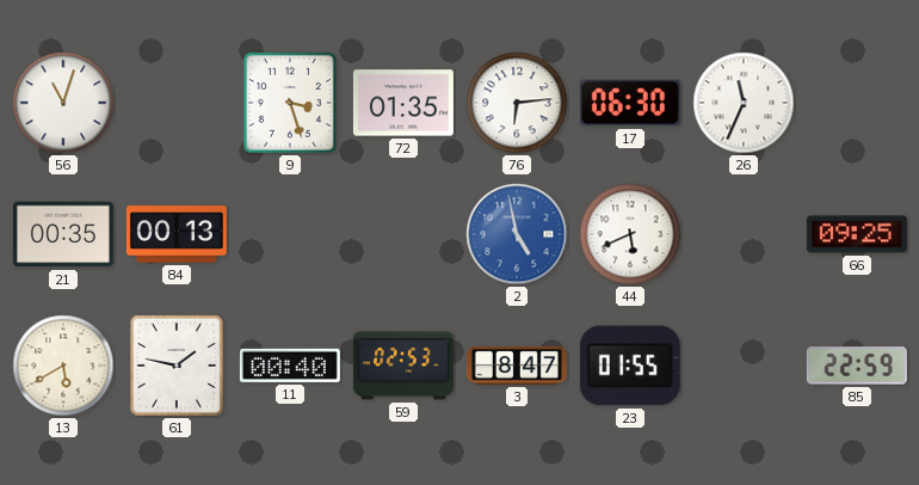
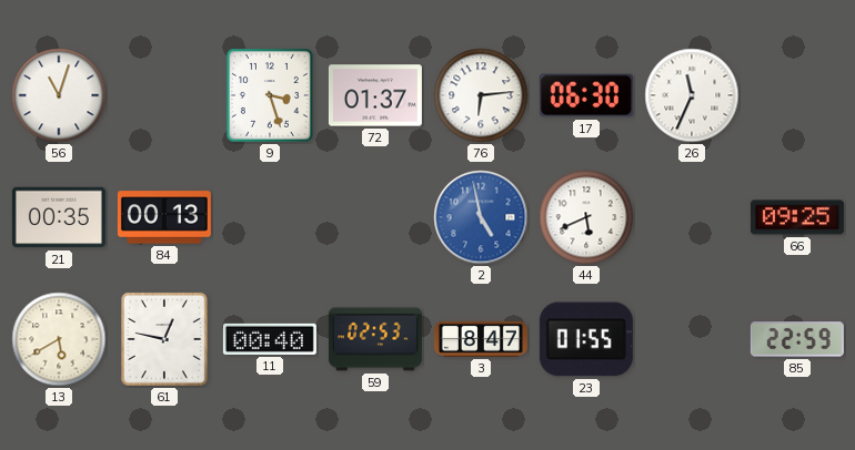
72: 01:35 -> 01:37
61: 1:47 -> 12:47
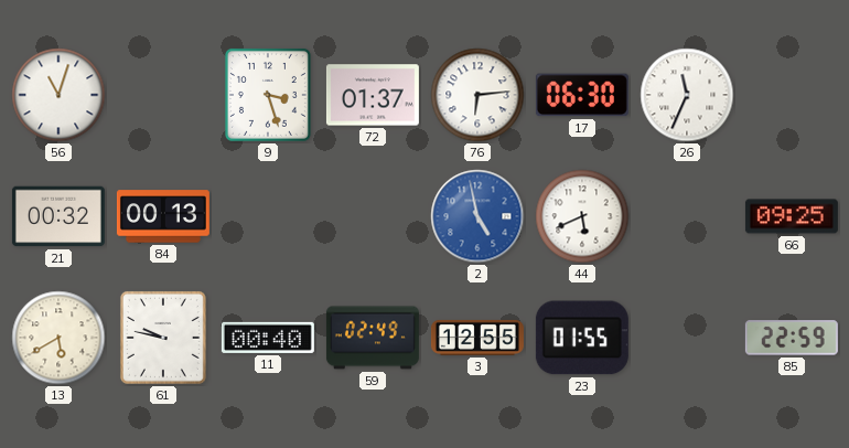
21: 00:35 -> 00:32
61: 12:47 -> 9:47
59: 02:53 -> 02:49
3: 8:47 -> 12:55
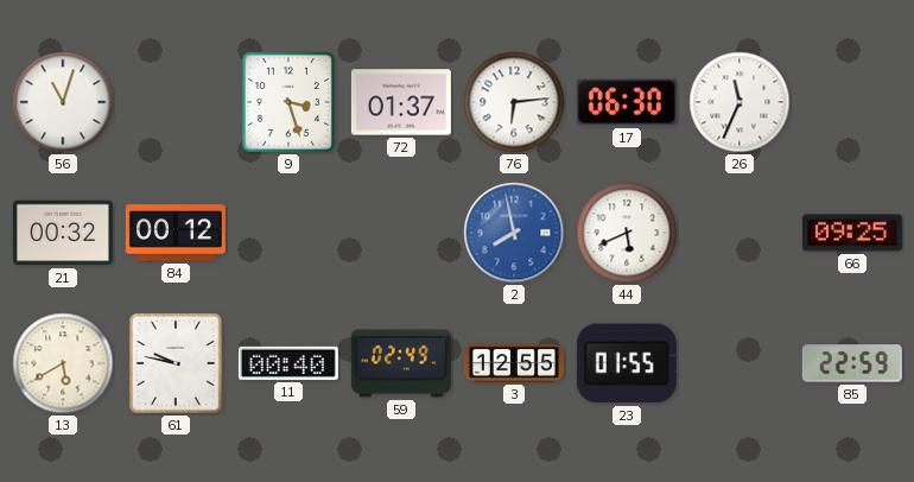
84: 00:13 -> 00:12
2: 4:58 -> 7:58
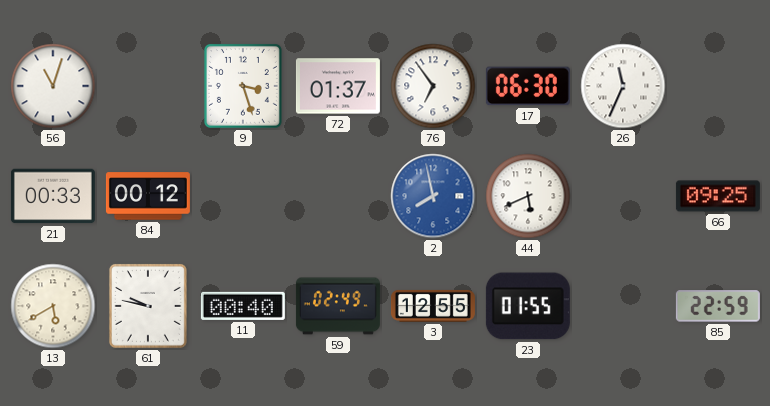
76: 6:14 -> 6:54
21: 00:32 -> 00:33
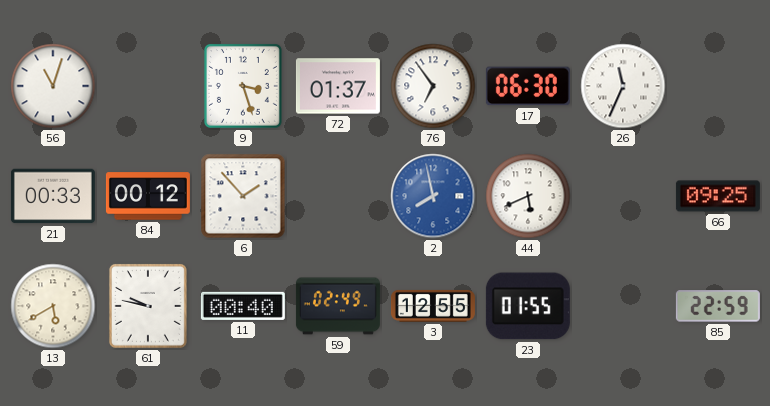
6: none -> 1:53
